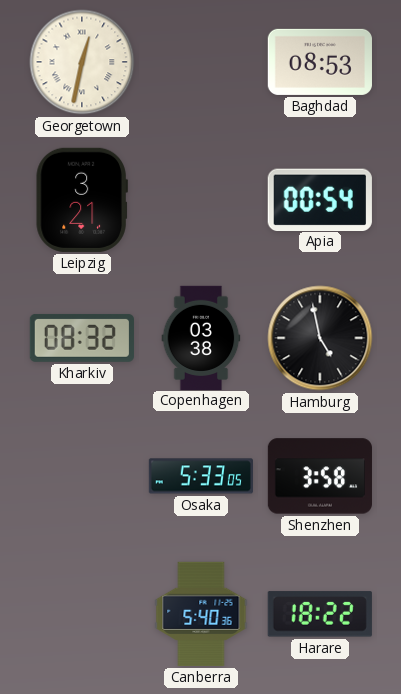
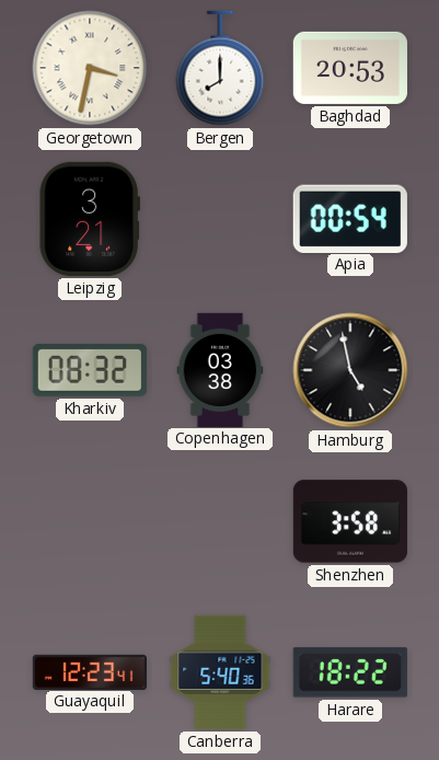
Georgetown: 12:32 -> 3:32
Bergen: none -> 8:00
Baghdad: 08:53 -> 20:53
Osaka: 5:33 -> none
Guayaquil: none -> 12:23
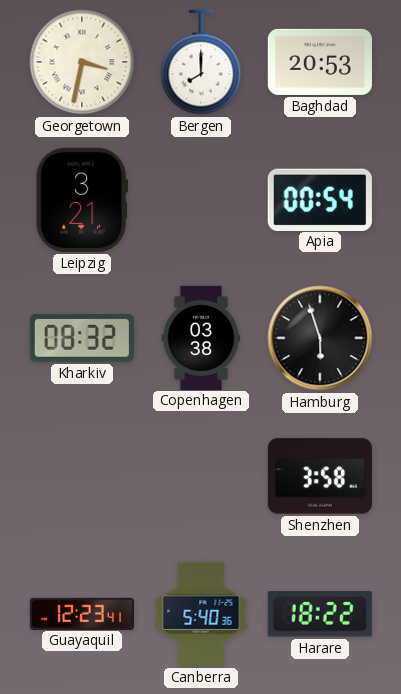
Hamburg: 4:58 -> 5:57
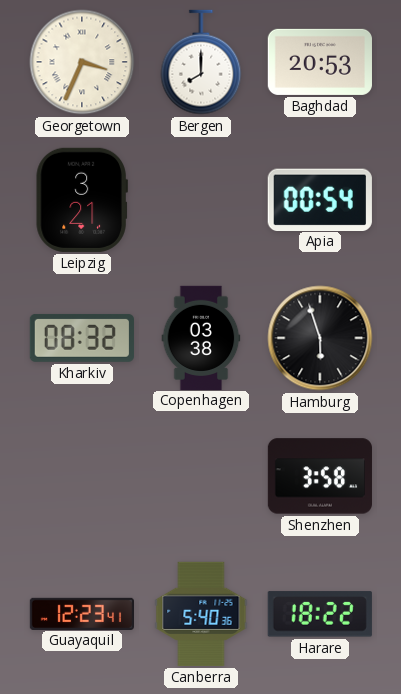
Georgetown: 3:32 -> 3:34
